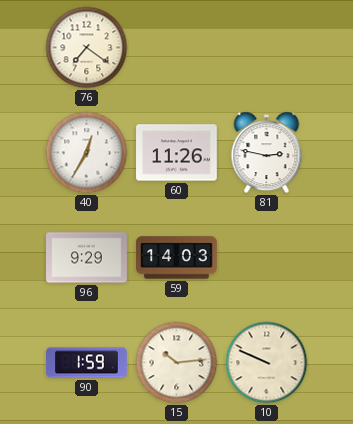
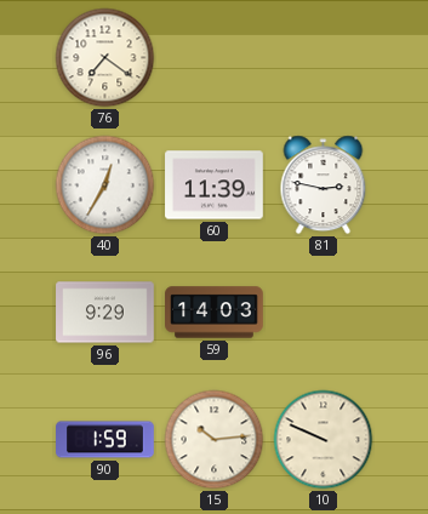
60: 11:26 -> 11:39
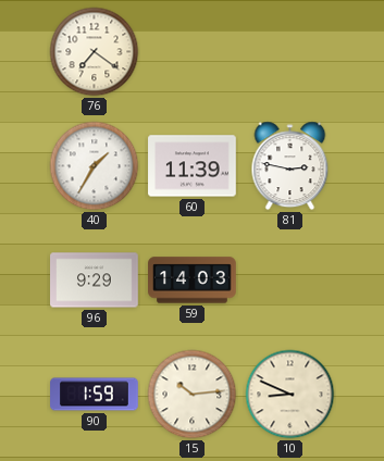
40: 12:35 -> 1:35
10: 9:49 -> 8:49
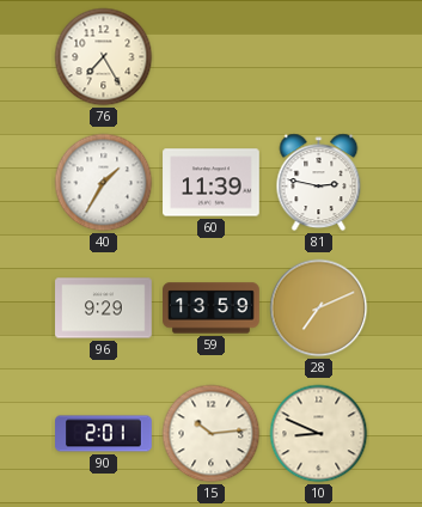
76: 7:21 -> 7:25
59: 14:03 -> 13:59
28: none -> 7:11
90: 1:59 -> 2:01
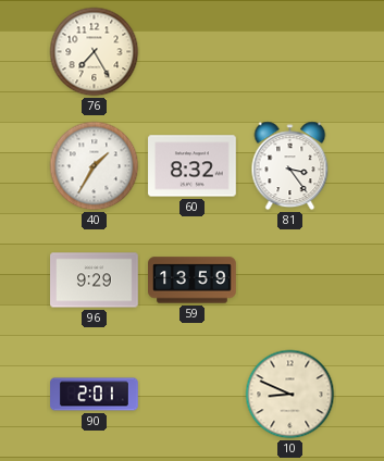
60: 11:39 -> 8:32
81: 2:47 -> 3:24
28: 7:11 -> none
15: 10:14 -> none
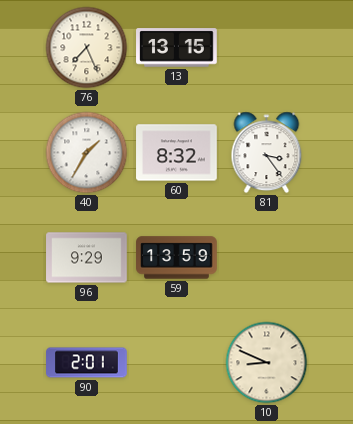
76: 7:25 -> 7:26
13: none -> 13:15
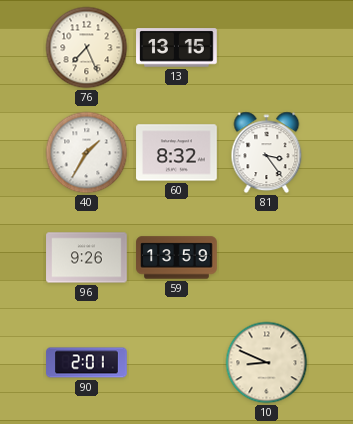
96: 9:29 -> 9:26
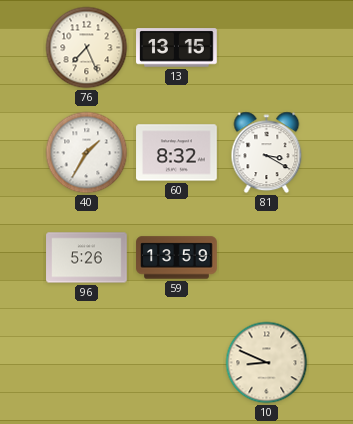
81: 3:24 -> 3:20
96: 9:26 -> 5:26
90: 2:01 -> none
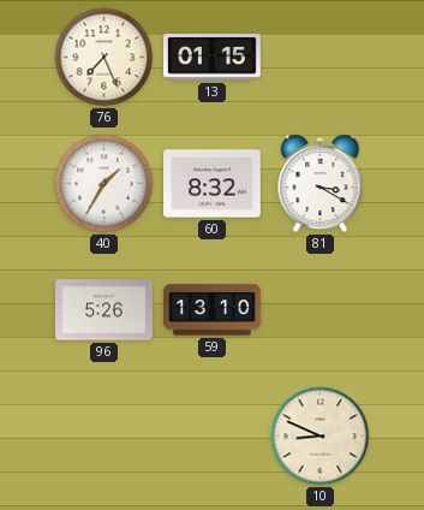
13: 13:15 -> 01:15
59: 13:59 -> 13:10
